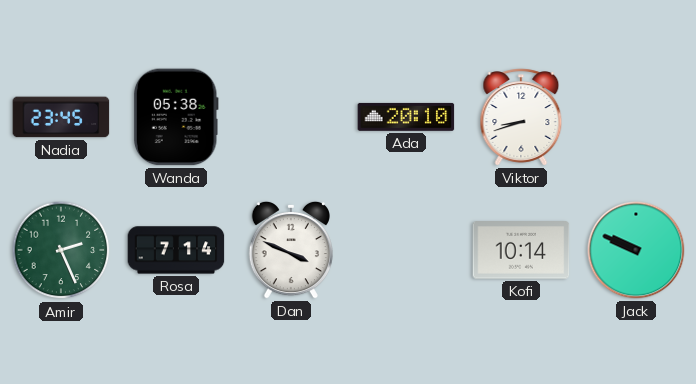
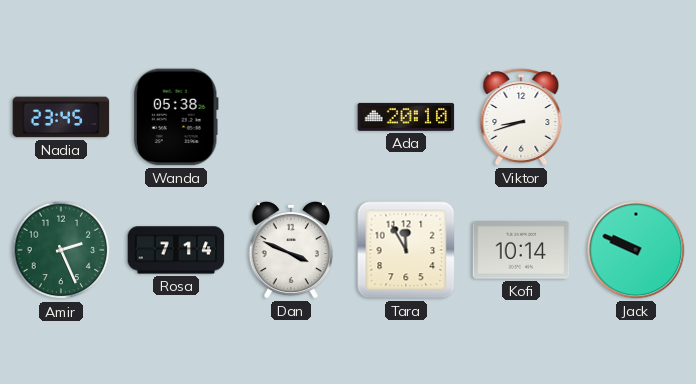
Tara: none -> 11:55
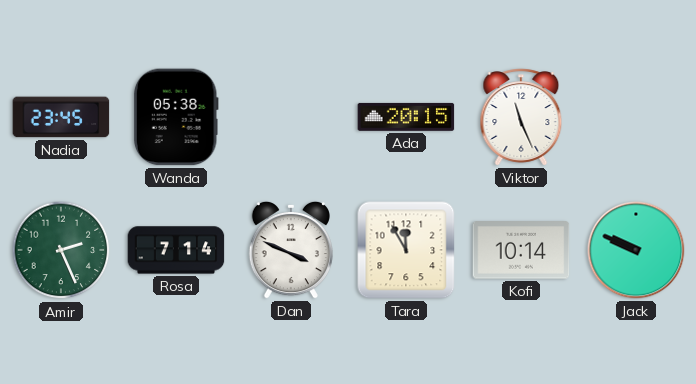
Ada: 20:10 -> 20:15
Viktor: 8:42 -> 11:26
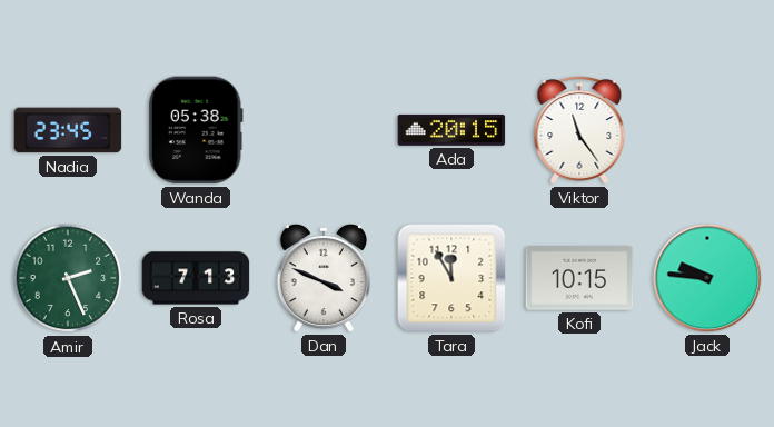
Viktor: 11:26 -> 11:24
Rosa: 7:14 -> 7:13
Kofi: 10:14 -> 10:15
Jack: 9:49 -> 9:46
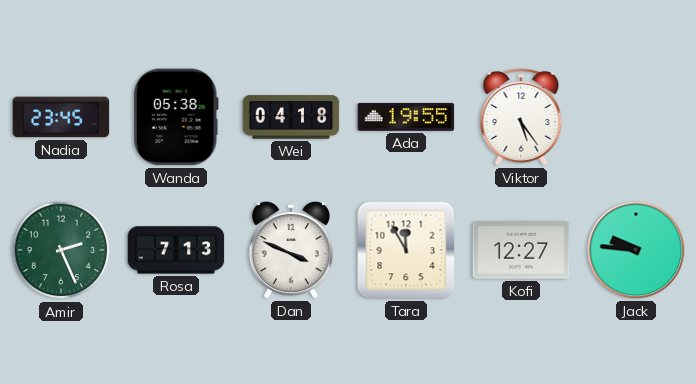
Wei: none -> 04:18
Ada: 20:15 -> 19:55
Viktor: 11:24 -> 5:24
Kofi: 10:15 -> 12:27
